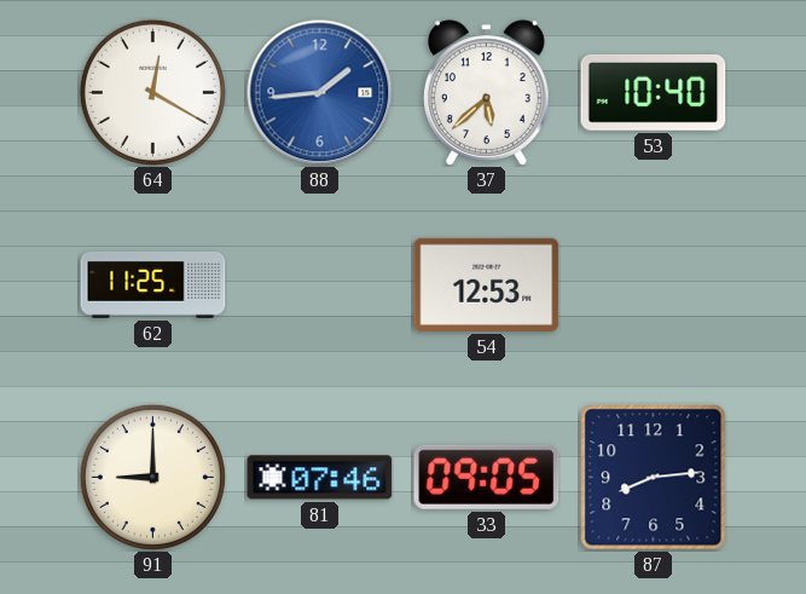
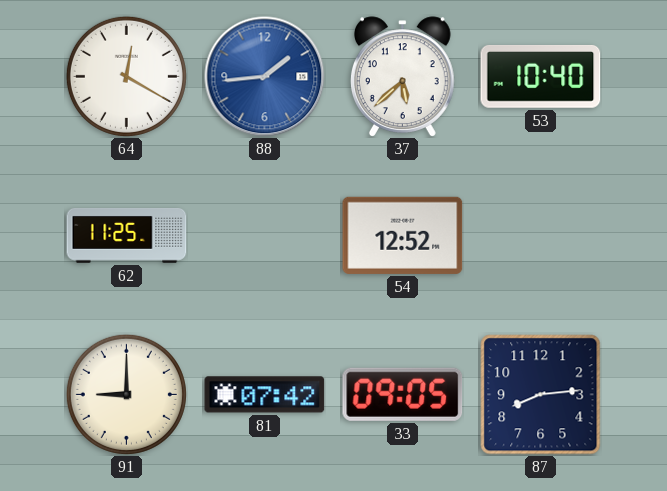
54: 12:53 -> 12:52
81: 07:46 -> 07:42
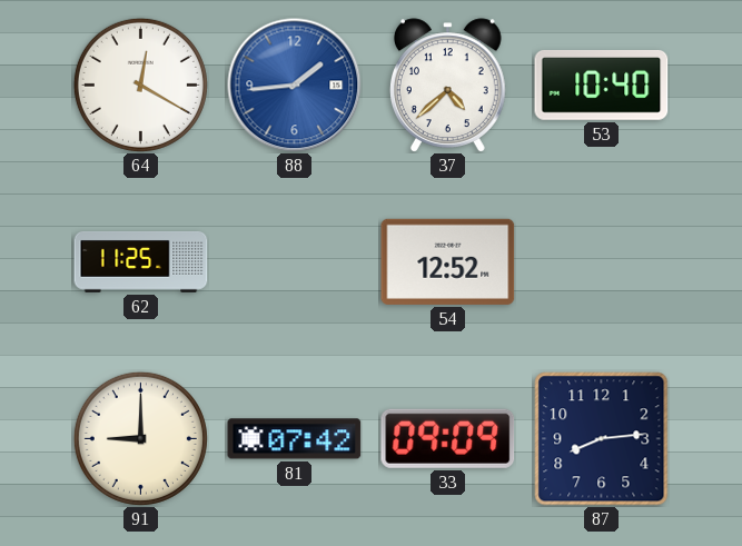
37: 5:38 -> 4:38
33: 09:05 -> 09:09
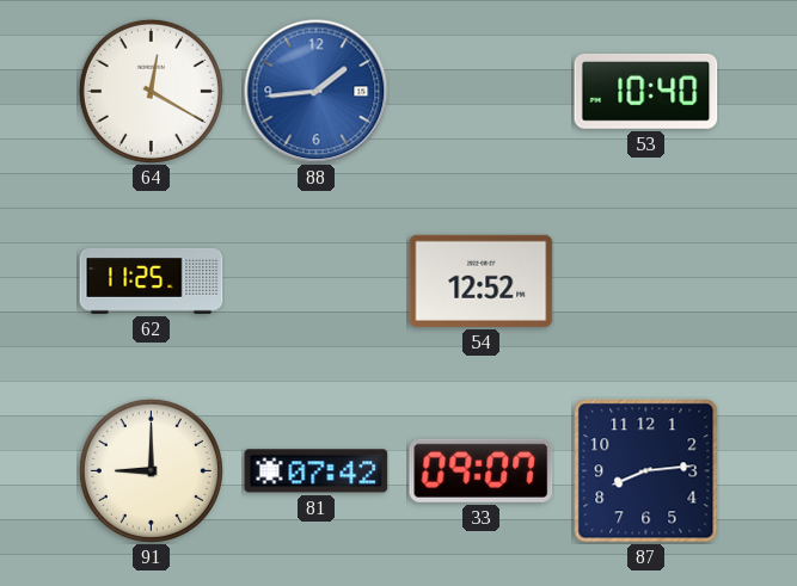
37: 4:38 -> none
33: 09:09 -> 09:07
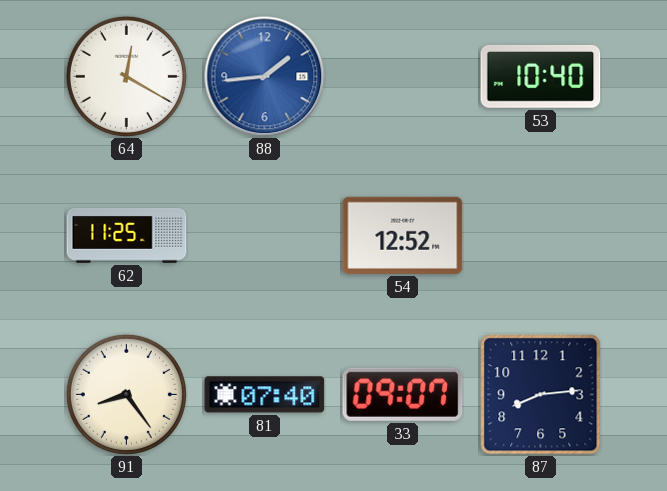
91: 9:00 -> 8:24
81: 07:42 -> 07:40
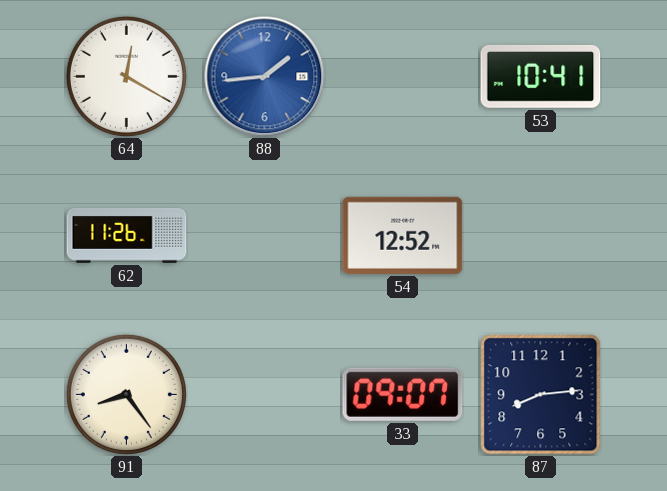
53: 10:40 -> 10:41
62: 11:25 -> 11:26
81: 07:40 -> none
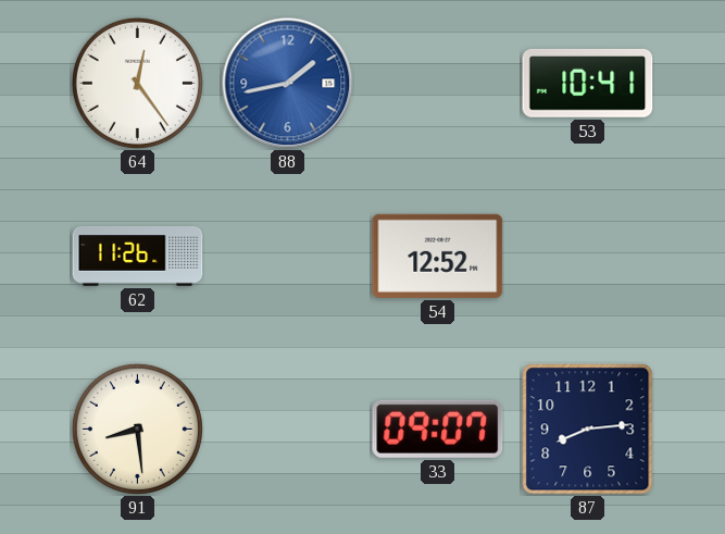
64: 12:20 -> 12:24
88: 1:44 -> 1:43
91: 8:24 -> 8:29
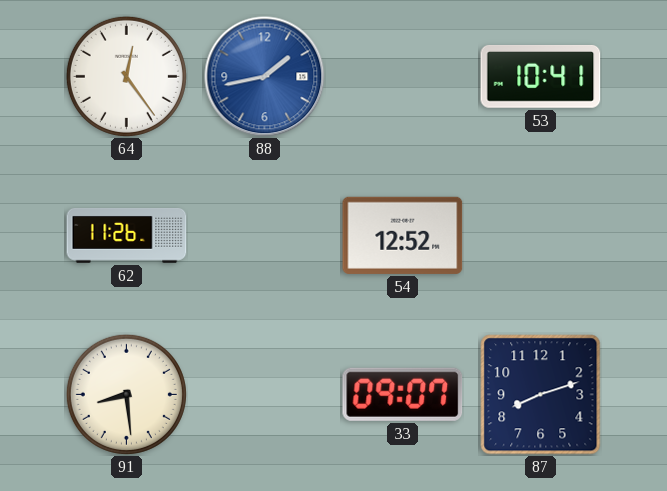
87: 8:14 -> 8:12
